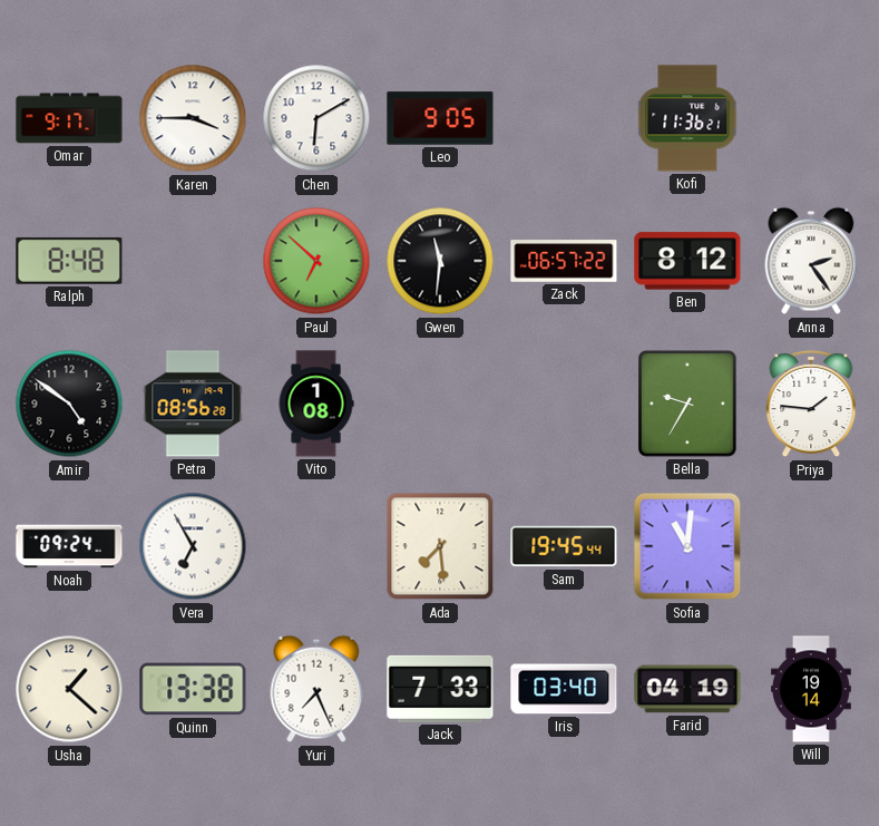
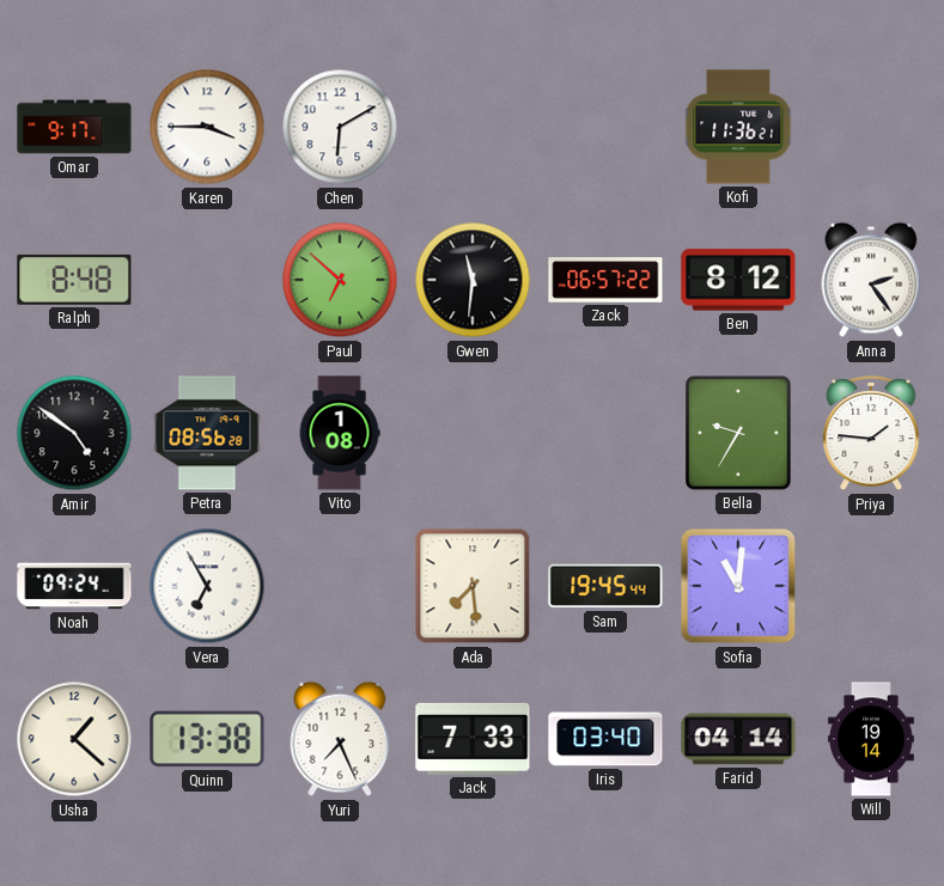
Leo: 9:05 -> none
Farid: 04:19 -> 04:14
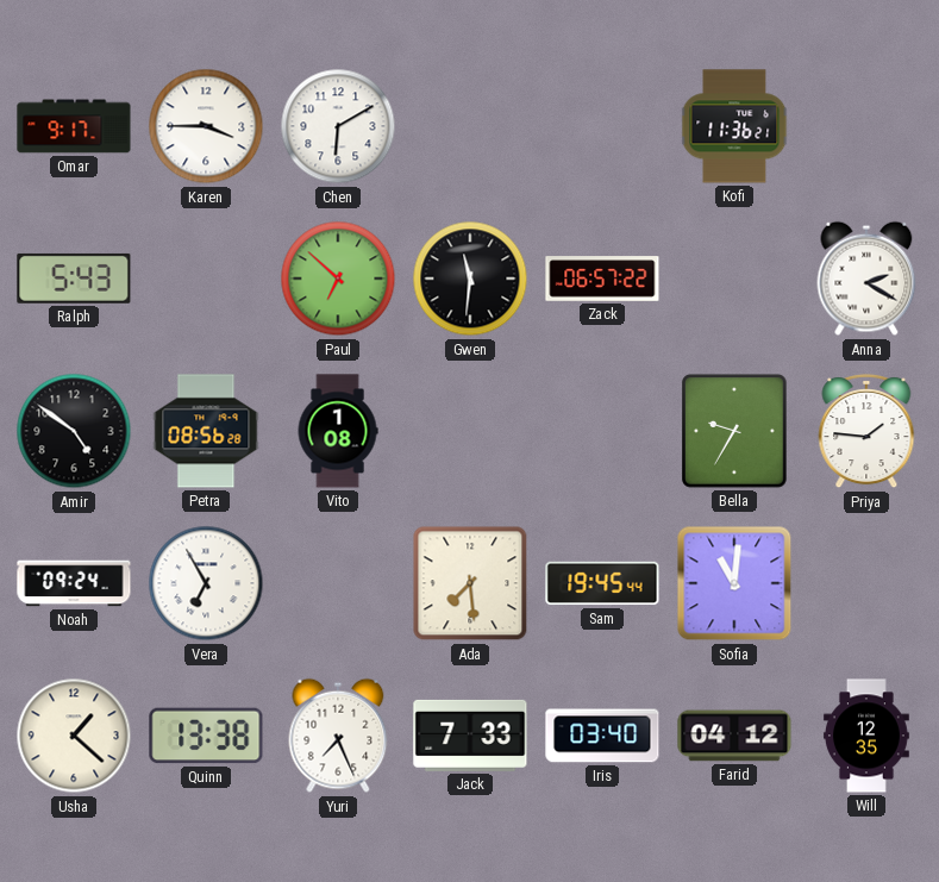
Ralph: 8:48 -> 5:43
Ben: 8:12 -> none
Anna: 2:24 -> 2:20
Farid: 04:14 -> 04:12
Will: 19:14 -> 12:35
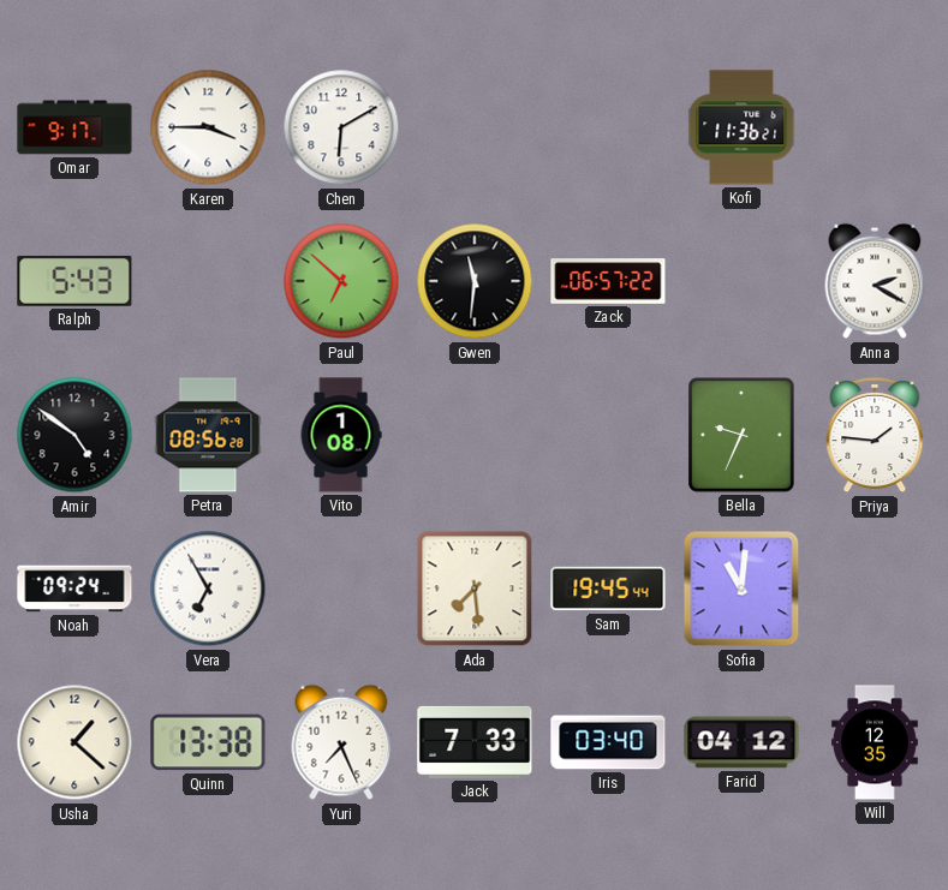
Bella: 9:35 -> 9:34
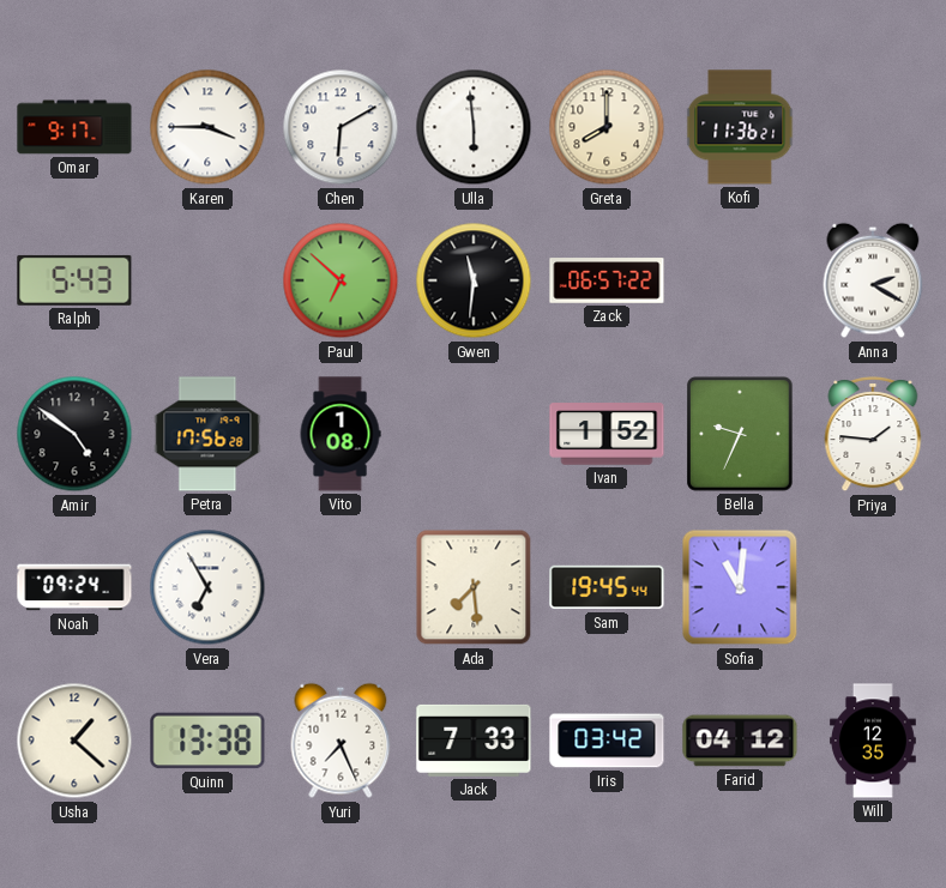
Ulla: none -> 5:59
Greta: none -> 8:00
Petra: 08:56 -> 17:56
Ivan: none -> 1:52
Iris: 03:40 -> 03:42
